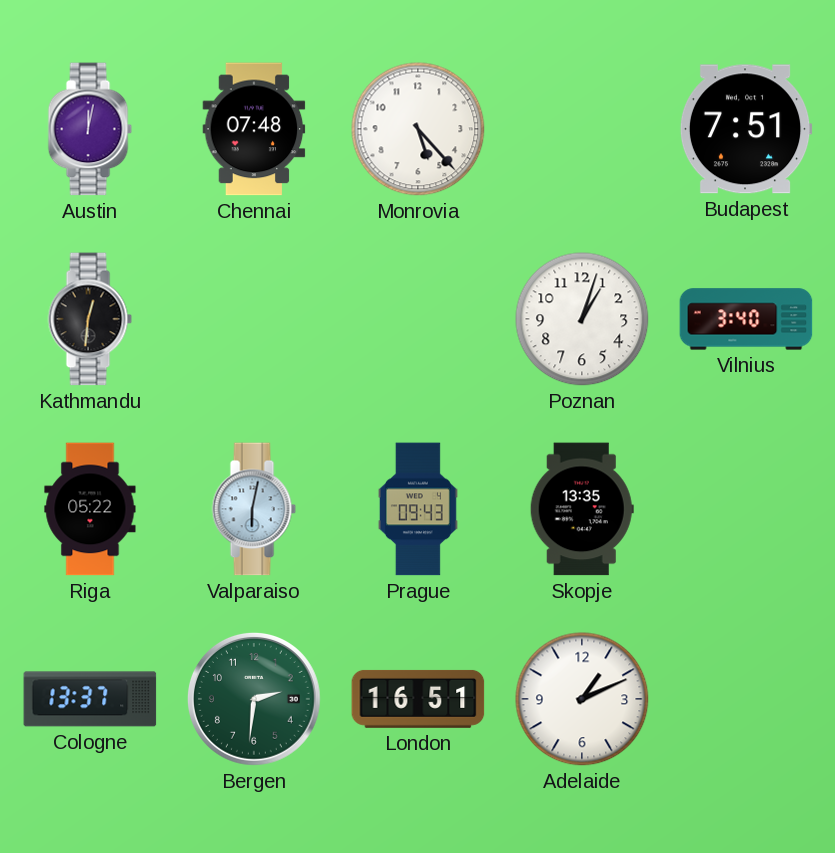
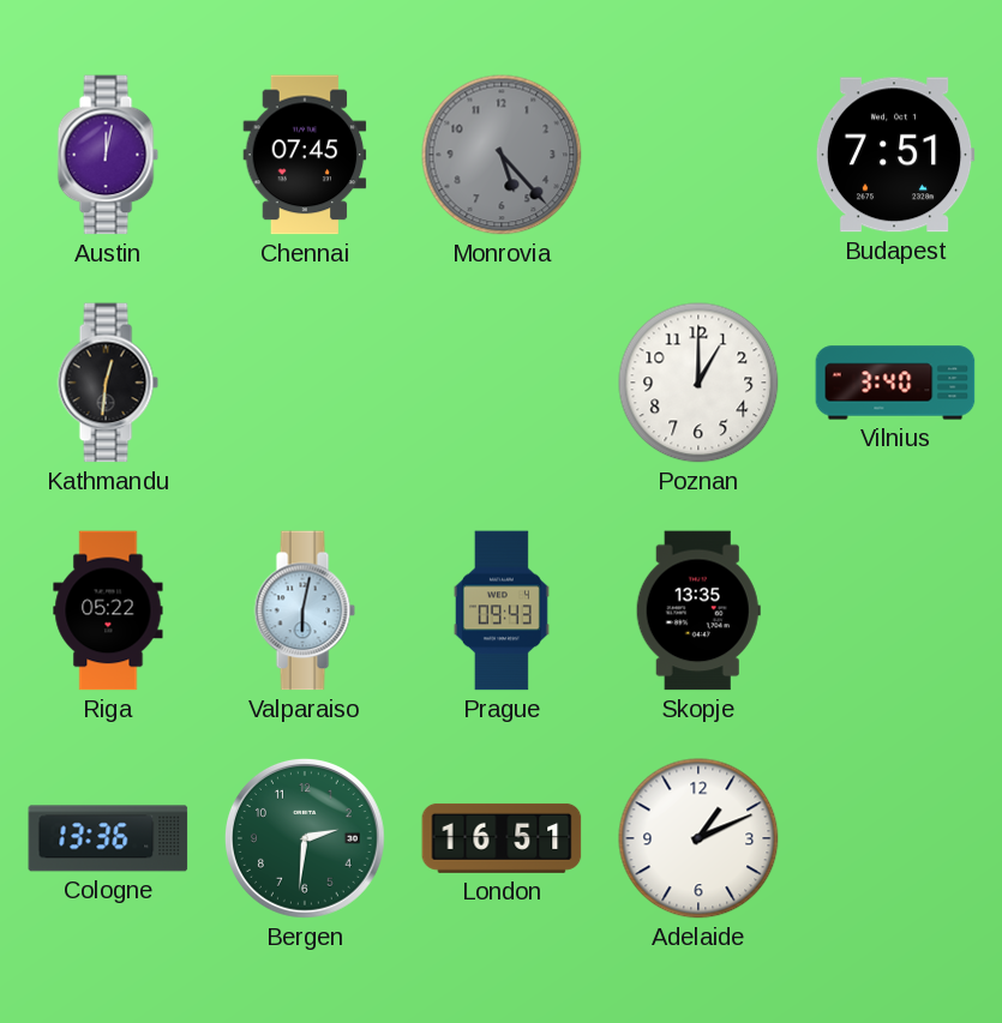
Chennai: 07:48 -> 07:45
Monrovia dial: white -> grey
Poznan: 1:03 -> 1:00
Cologne: 13:37 -> 13:36
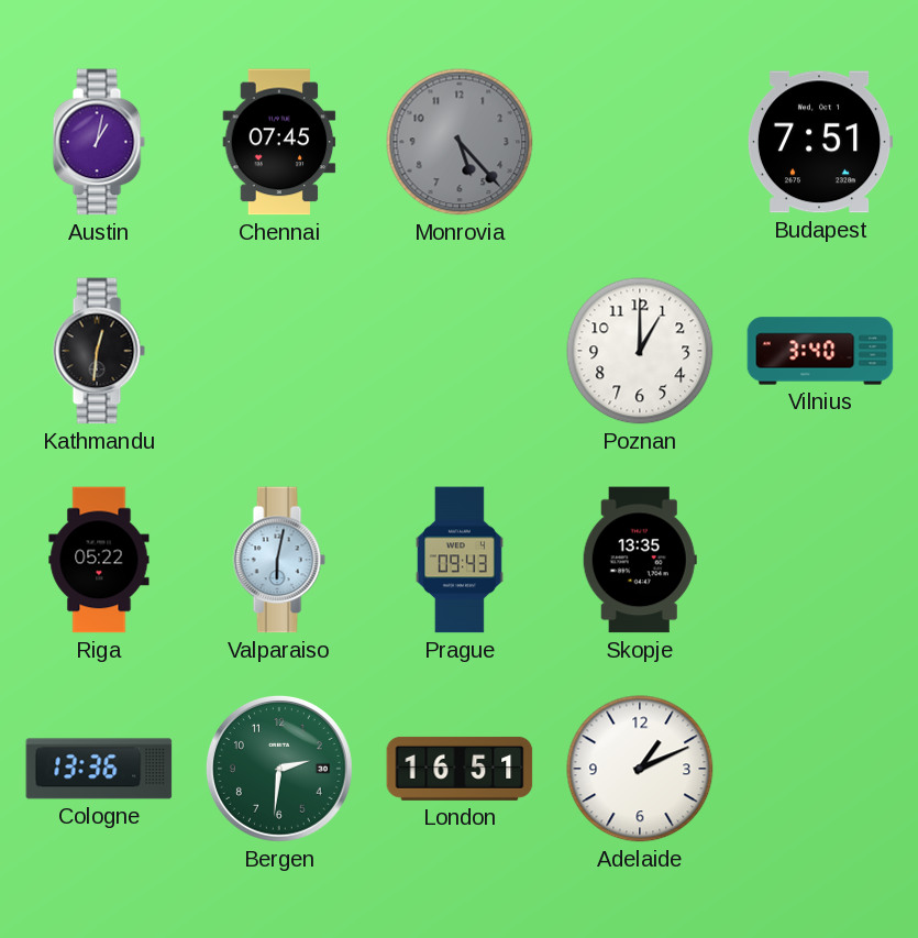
Austin: 12:02 -> 1:02
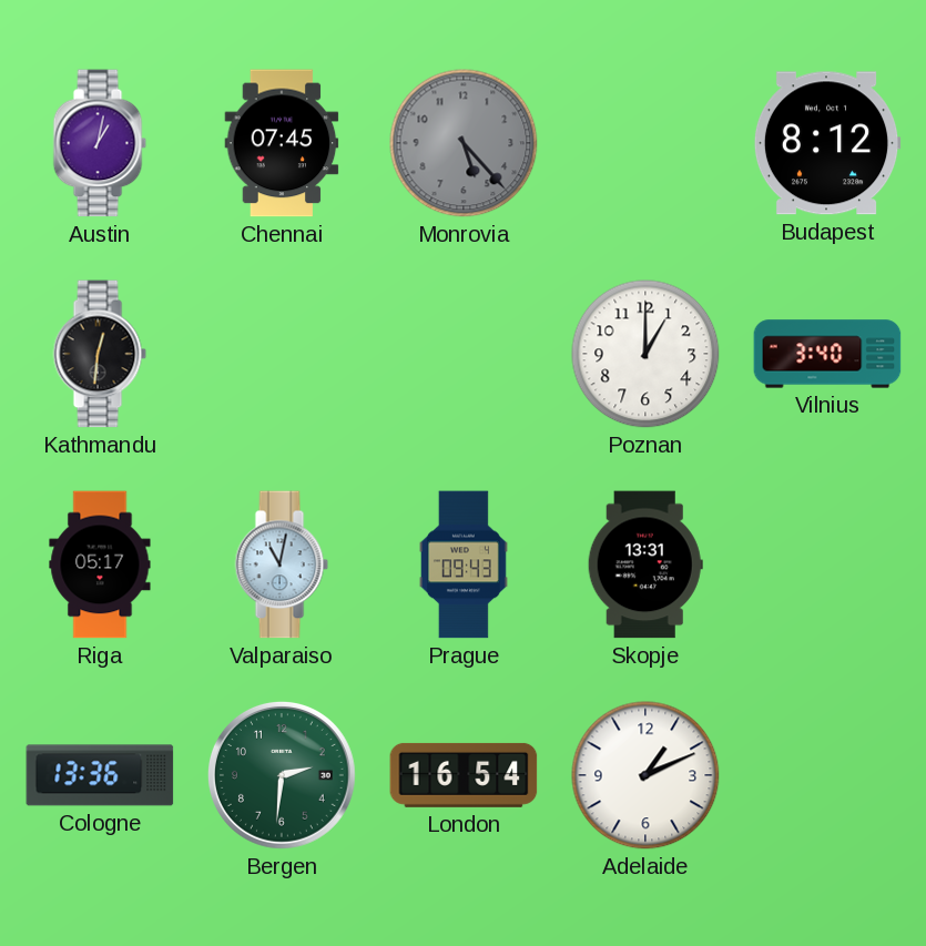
Budapest: 7:51 -> 8:12
Riga: 05:22 -> 05:17
Valparaiso: 6:02 -> 11:02
Skopje: 13:35 -> 13:31
London: 16:51 -> 16:54
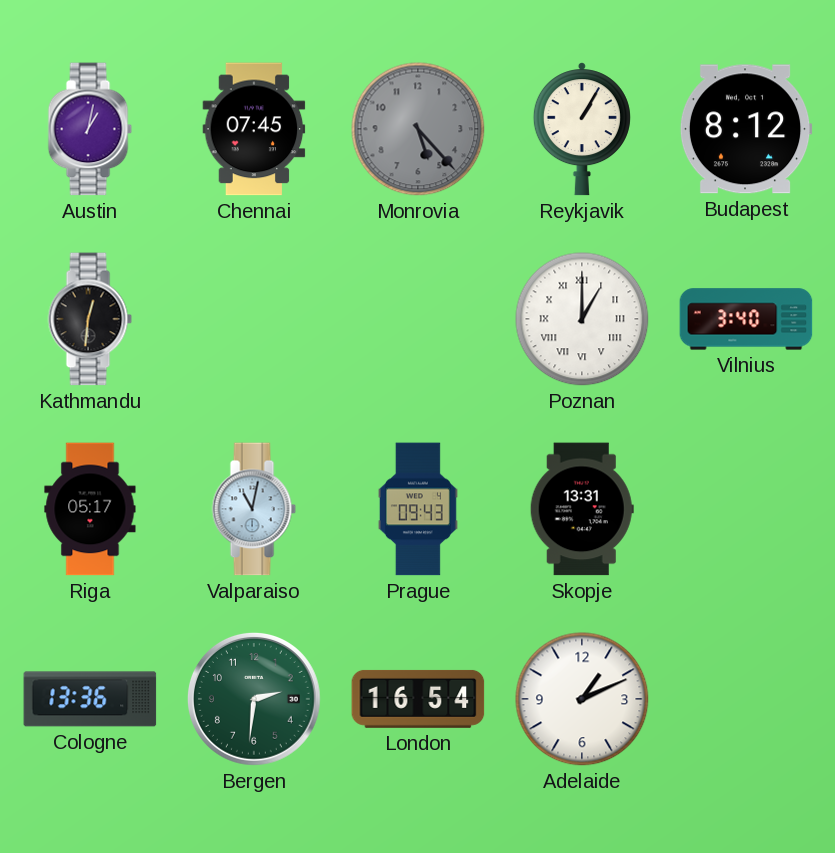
Reykjavik: none -> 1:05
Poznan numerals: Arabic -> Roman
